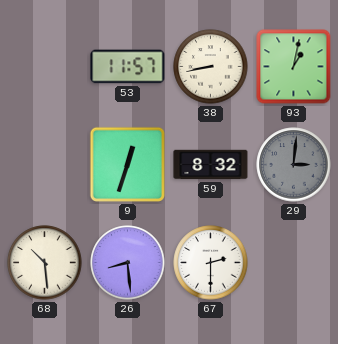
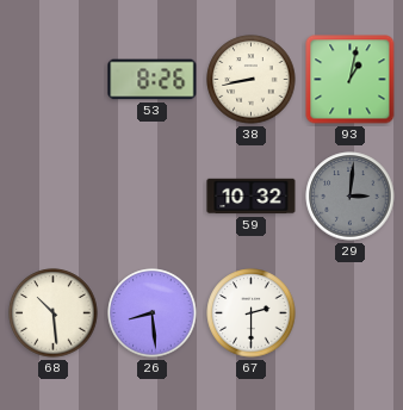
53: 11:57 -> 8:26
9: 12:33 -> none
59: 8:32 -> 10:32
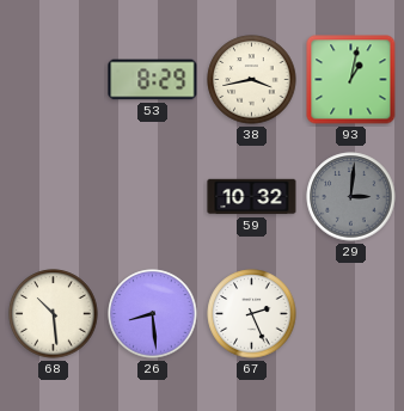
53: 8:26 -> 8:29
38: 8:43 -> 3:43
67: 2:30 -> 2:26
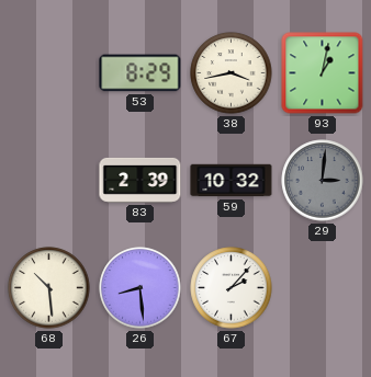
83: none -> 2:39
67: 2:26 -> 2:07
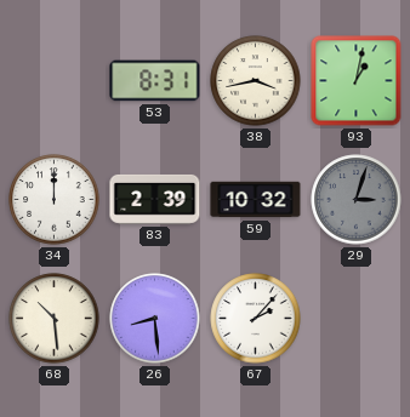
53: 8:29 -> 8:31
34: none -> 12:00
29: 3:01 -> 3:03
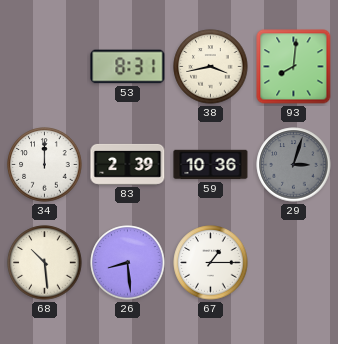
93: 1:02 -> 8:01
59: 10:32 -> 10:36
67: 2:07 -> 1:15
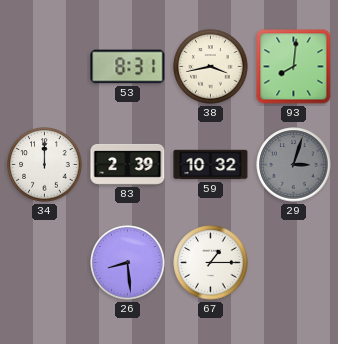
59: 10:36 -> 10:32
68: 10:29 -> none
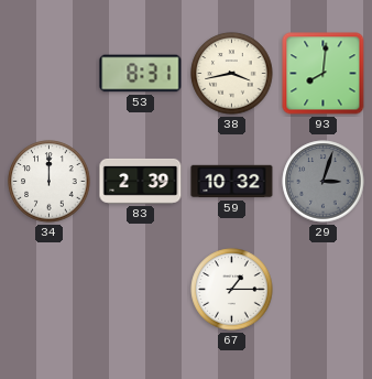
26: 8:29 -> none
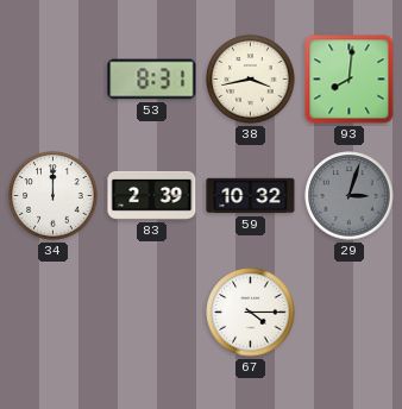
67: 1:15 -> 4:15
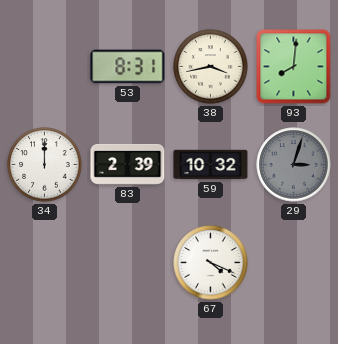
67: 4:15 -> 4:19
